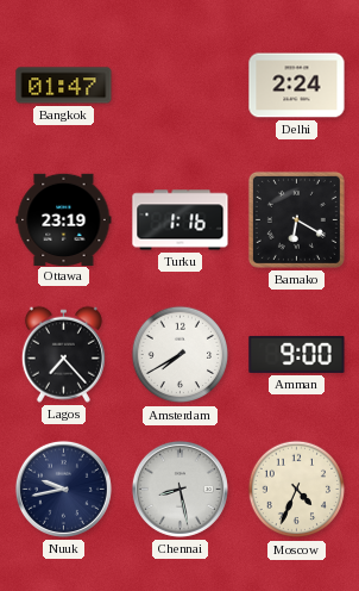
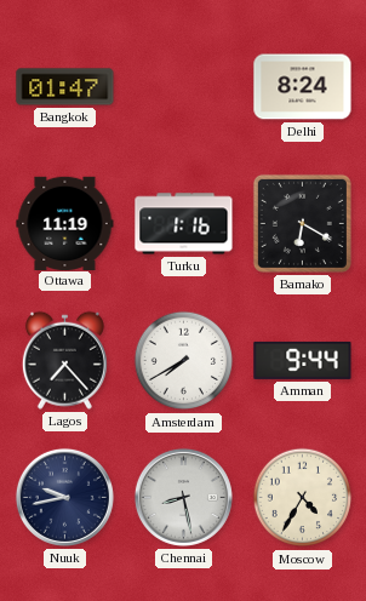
Delhi: 2:24 -> 8:24
Ottawa: 23:19 -> 11:19
Amman: 9:00 -> 9:44
Moscow: 4:34 -> 4:35
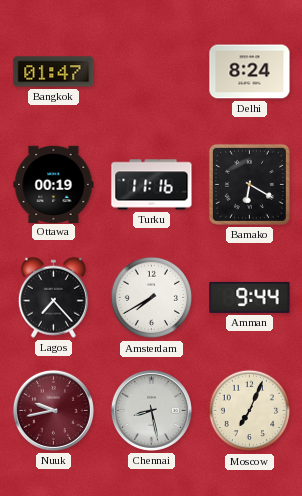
Ottawa: 11:19 -> 00:19
Turku: 1:16 -> 11:16
Nuuk dial: navy -> burgundy
Moscow: 4:35 -> 7:04
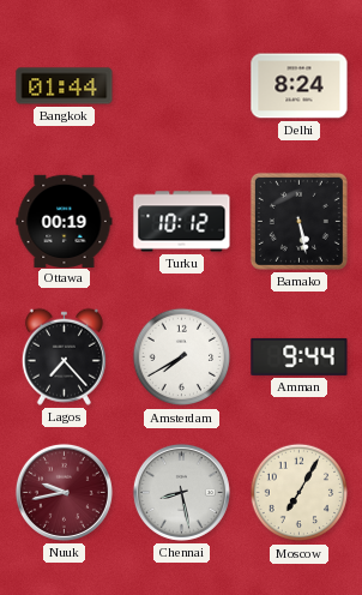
Bangkok: 01:47 -> 01:44
Turku: 11:16 -> 10:12
Bamako: 6:20 -> 5:28
Moscow: 7:04 -> 7:05
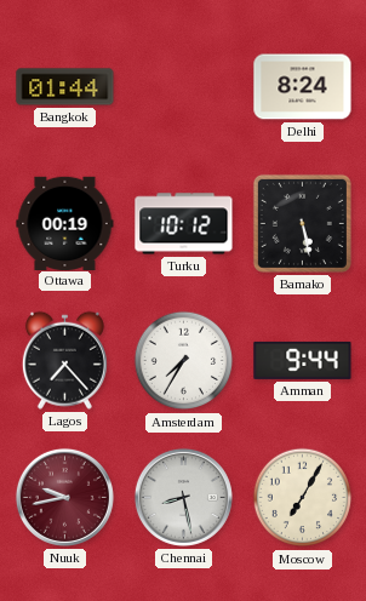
Amsterdam: 7:40 -> 7:35
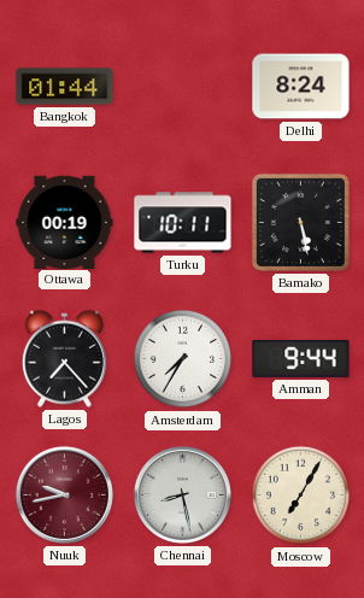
Turku: 10:12 -> 10:11
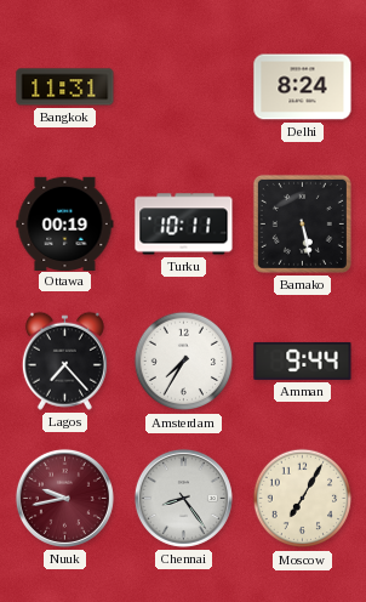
Bangkok: 01:44 -> 11:31
Chennai: 8:28 -> 8:24
